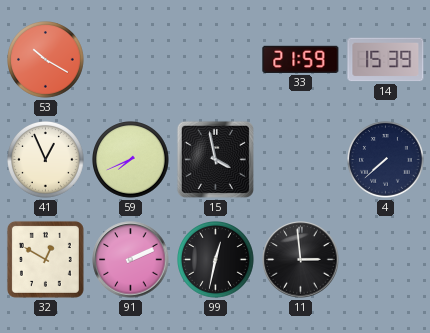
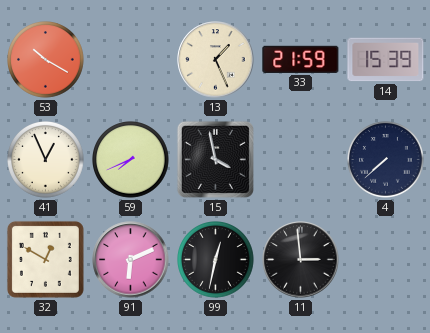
13: none -> 1:26
91: 2:11 -> 6:11
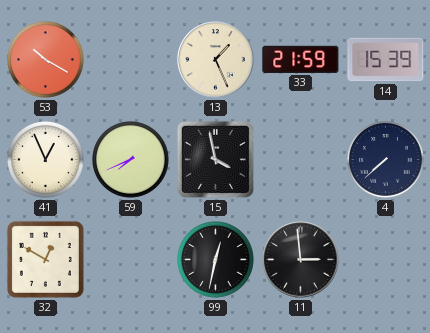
91: 6:11 -> none
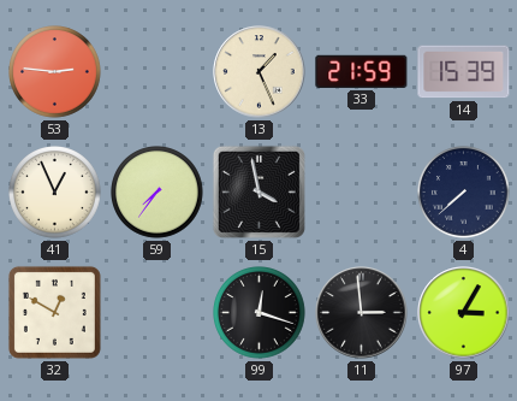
53: 10:20 -> 2:46
59: 7:41 -> 7:36
99: 12:32 -> 12:18
97: none -> 3:05
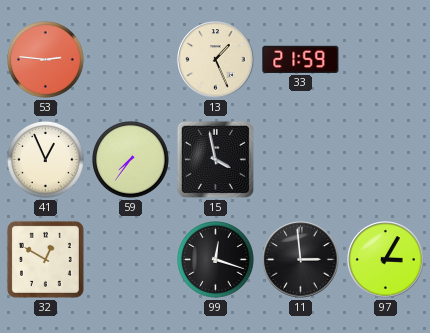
14: 15:39 -> none
4: 7:38 -> none
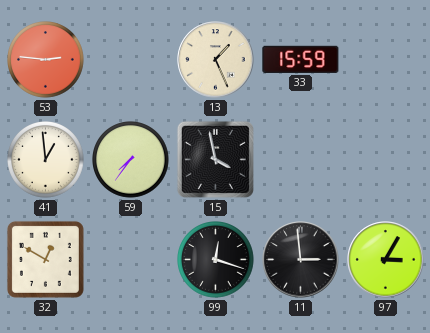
33: 21:59 -> 15:59
41: 12:56 -> 12:59
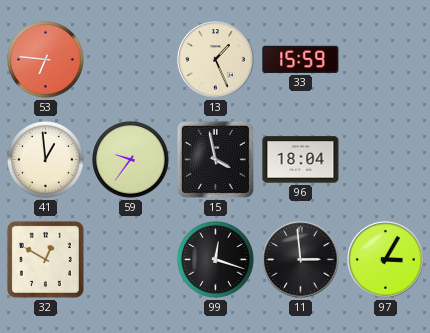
53: 2:46 -> 6:46
59: 7:36 -> 9:36
96: none -> 18:04
